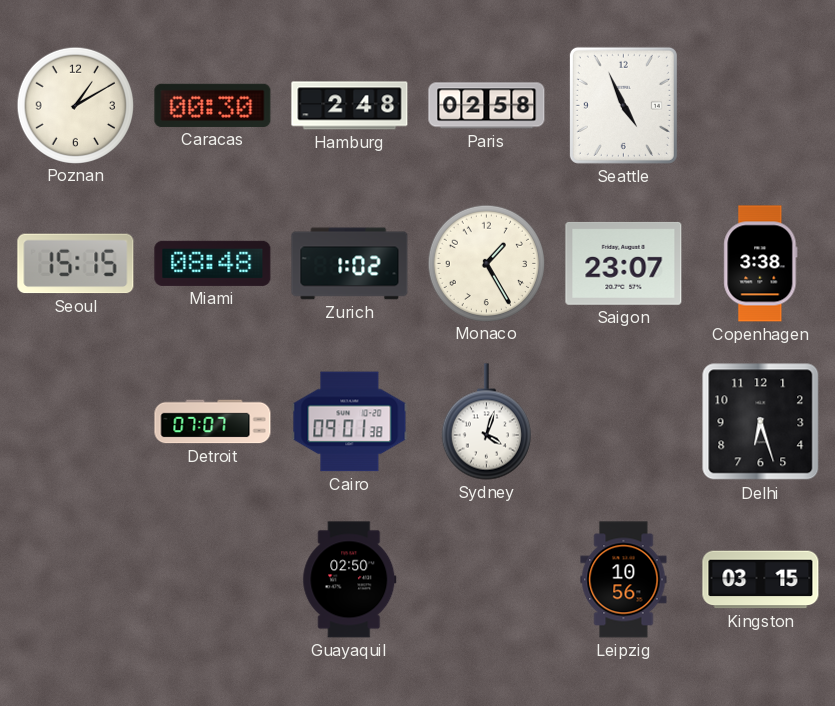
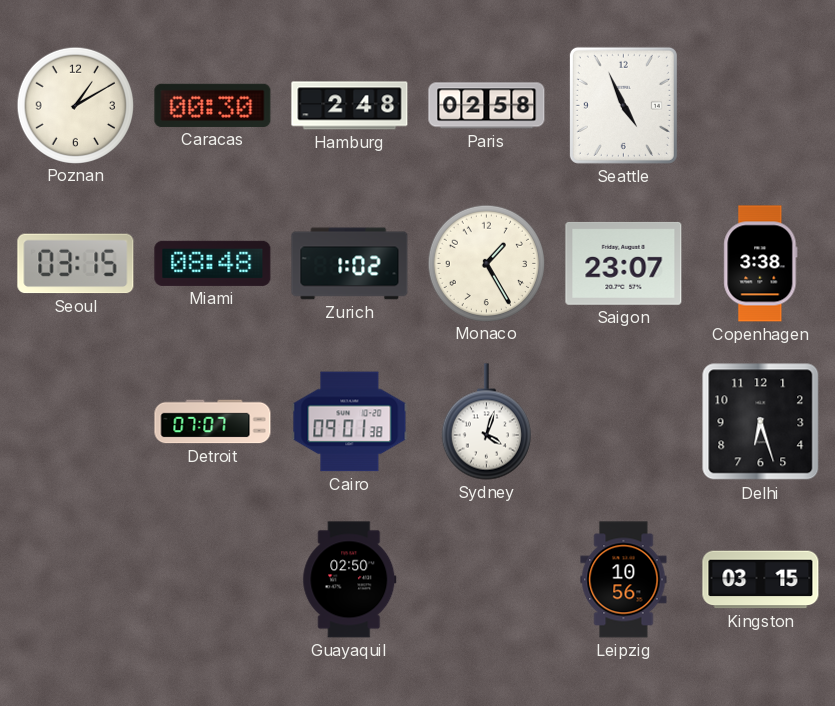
Seoul: 15:15 -> 03:15
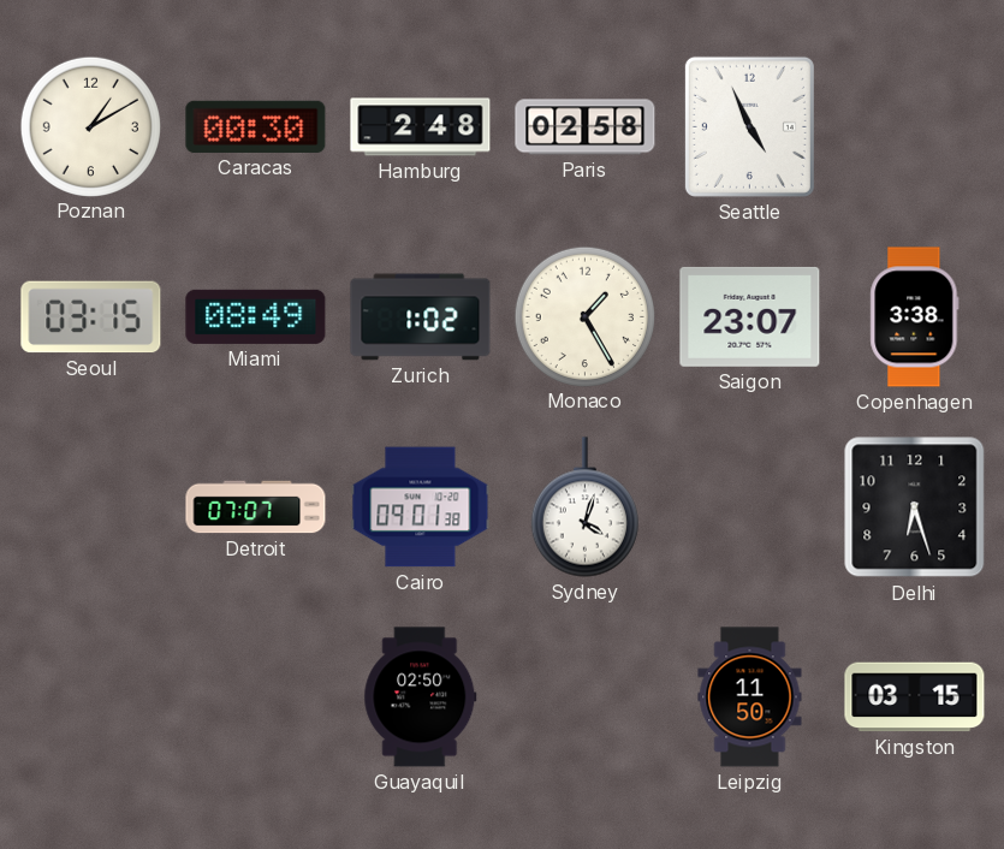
Miami: 08:48 -> 08:49
Leipzig: 10:56 -> 11:50
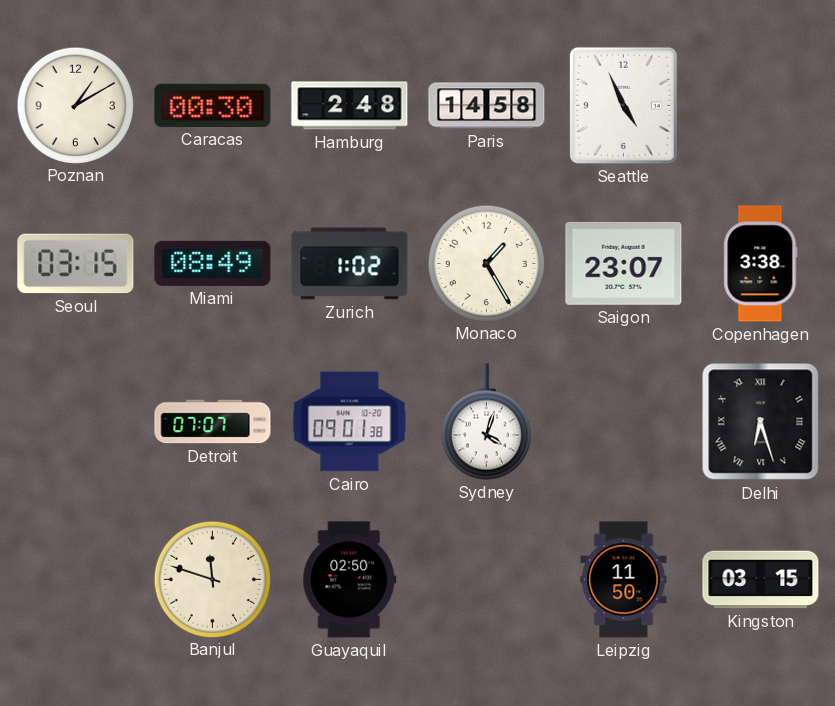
Paris: 02:58 -> 14:58
Delhi numerals: Arabic -> Roman
Banjul: none -> 11:48
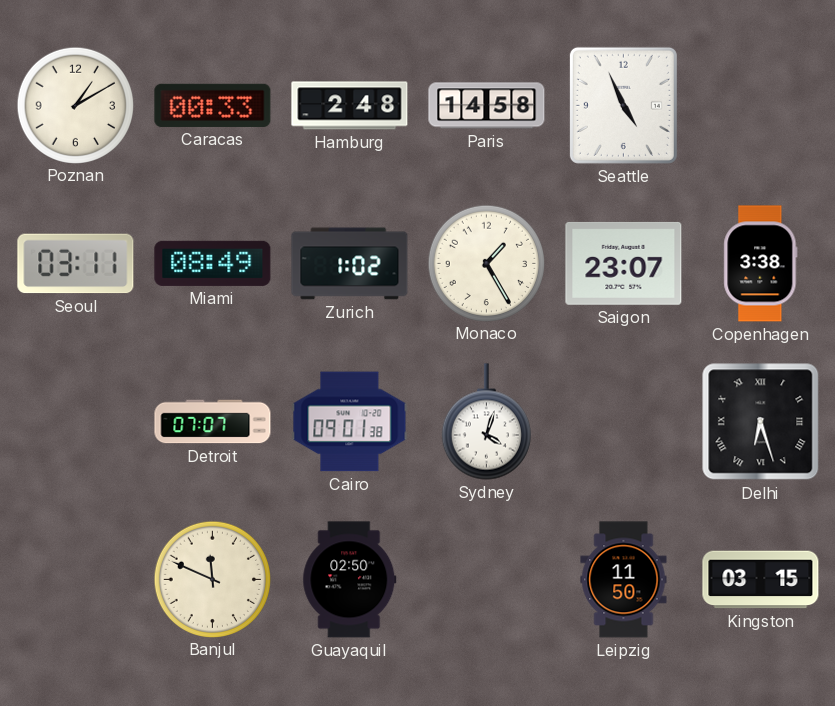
Caracas: 00:30 -> 00:33
Seoul: 03:15 -> 03:11
Banjul: 11:48 -> 11:49
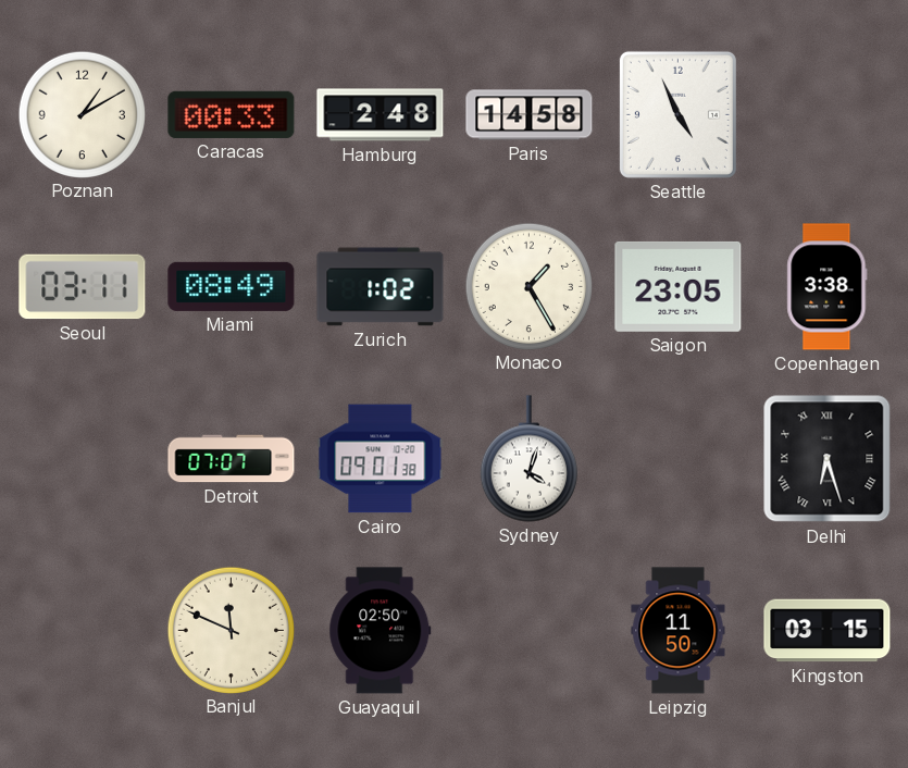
Saigon: 23:07 -> 23:05
